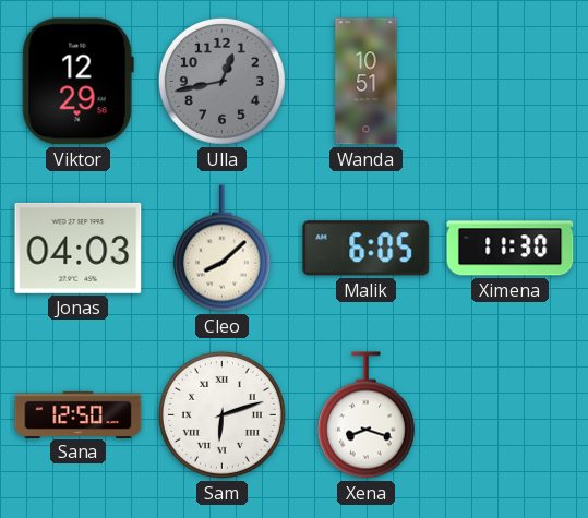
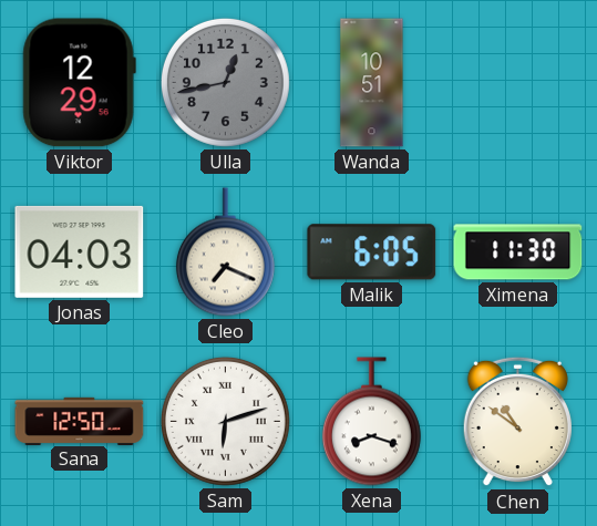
Cleo: 8:08 -> 7:19
Chen: none -> 10:51
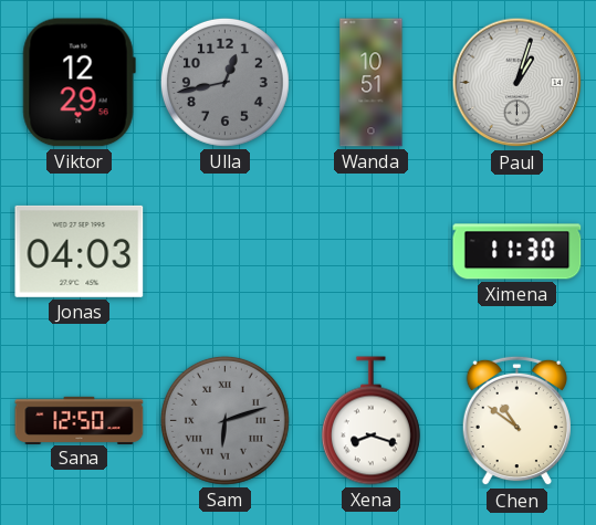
Paul: none -> 1:03
Cleo: 7:19 -> none
Malik: 6:05 -> none
Sam dial: white -> grey
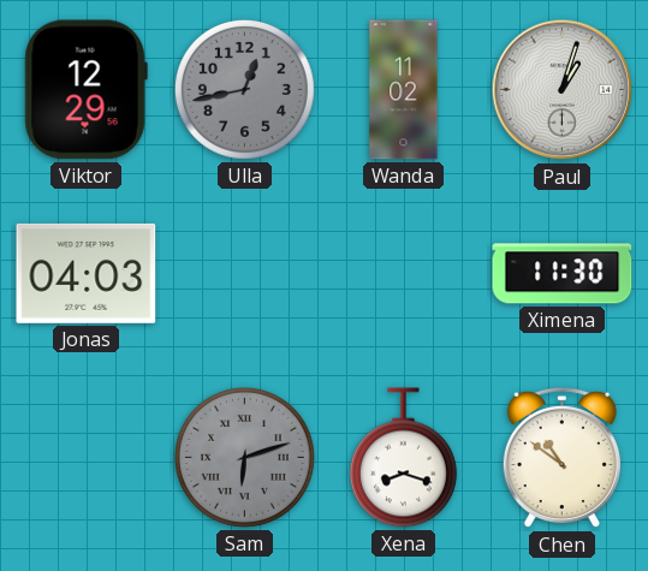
Wanda: 10:51 -> 11:02
Sana: 12:50 -> none
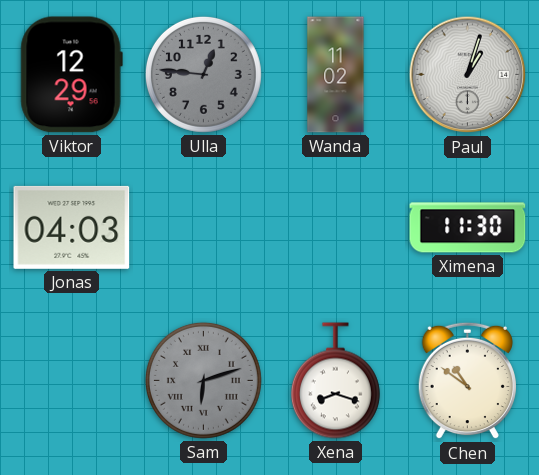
Ulla: 12:43 -> 12:46
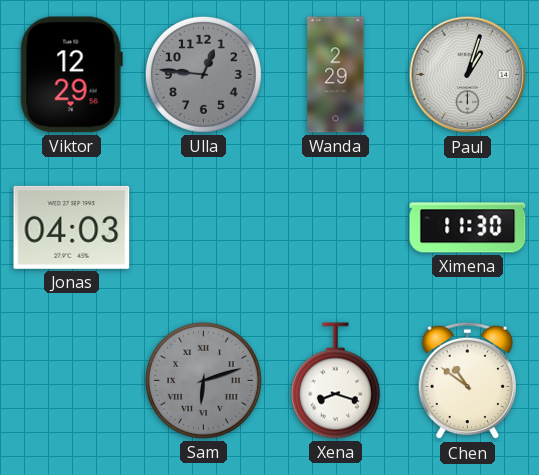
Wanda: 11:02 -> 2:29
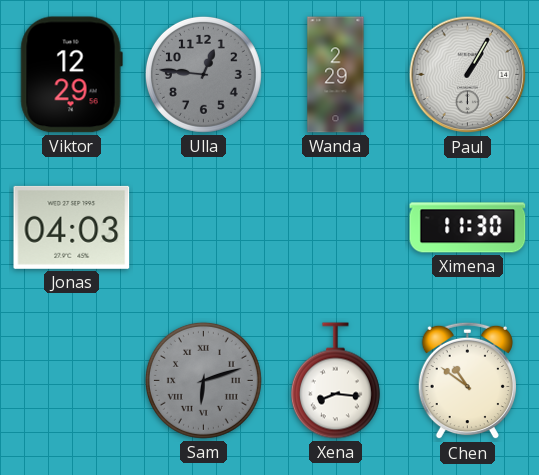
Paul: 1:03 -> 1:05
Xena: 8:18 -> 8:16
